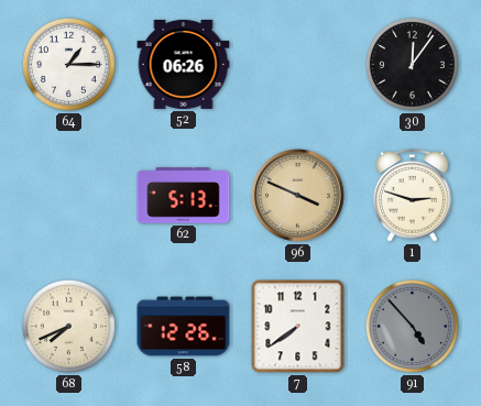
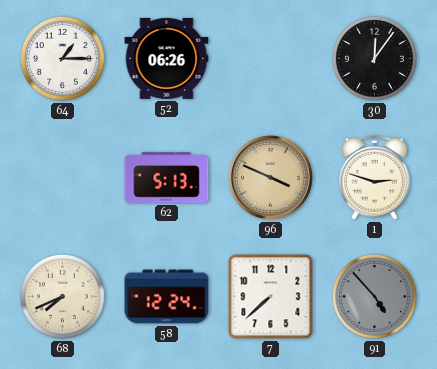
58: 12:26 -> 12:24
7: 7:39 -> 7:38
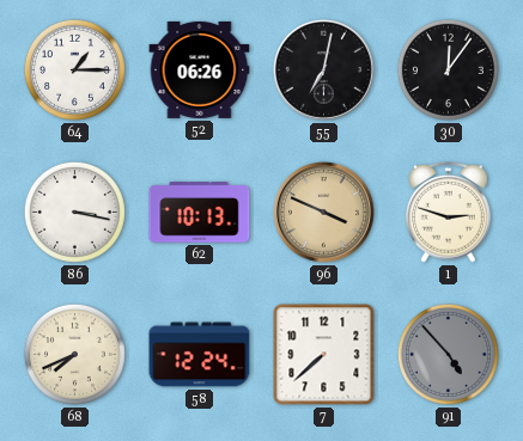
55: none -> 7:02
86: none -> 3:17
62: 5:13 -> 10:13
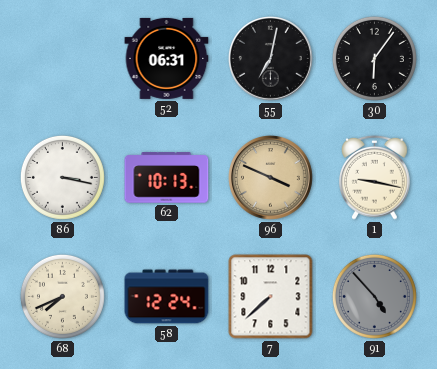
64: 1:15 -> none
52: 06:26 -> 06:31
30: 12:06 -> 6:06
1: 2:48 -> 9:17
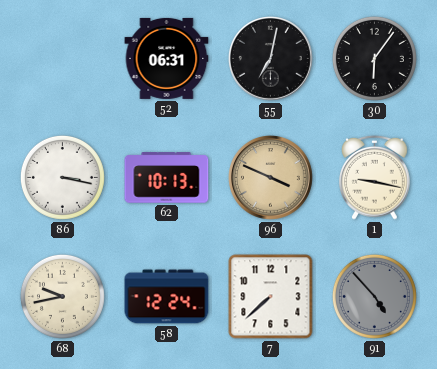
68: 7:41 -> 9:43
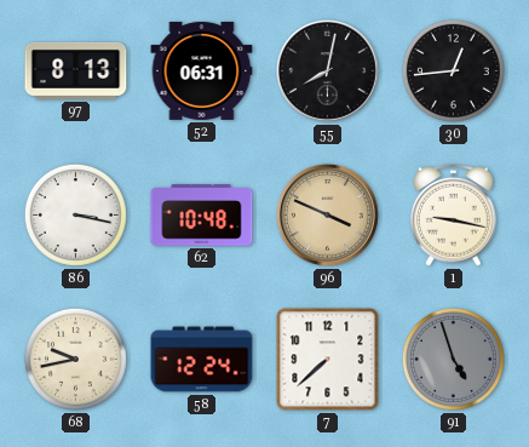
97: none -> 8:13
55: 7:02 -> 8:02
30: 6:06 -> 12:44
62: 10:13 -> 10:48
91: 4:53 -> 4:57
